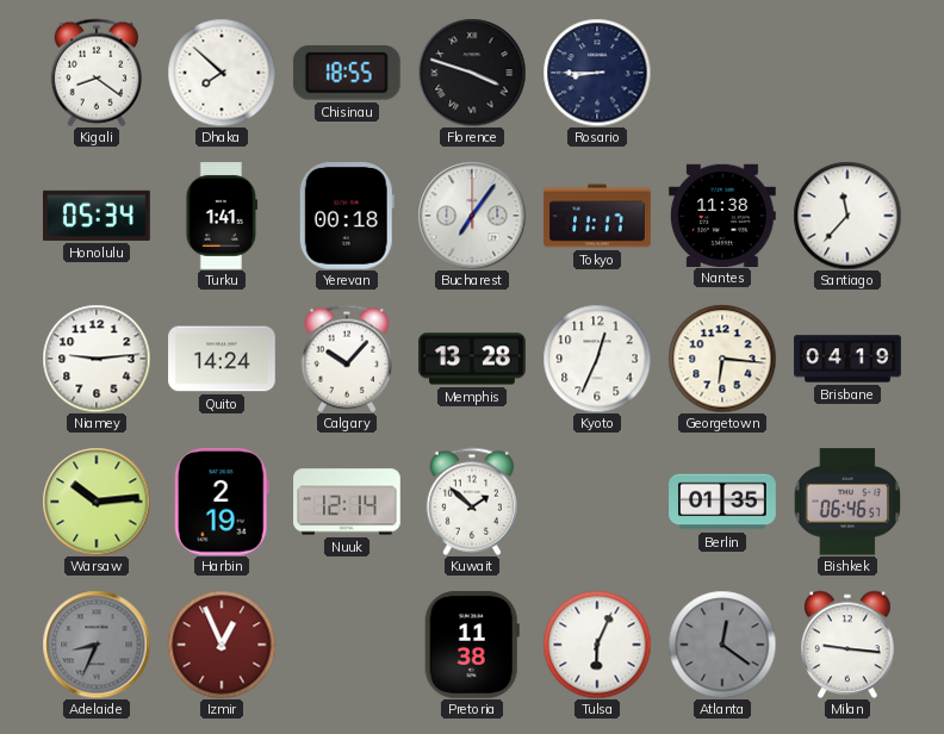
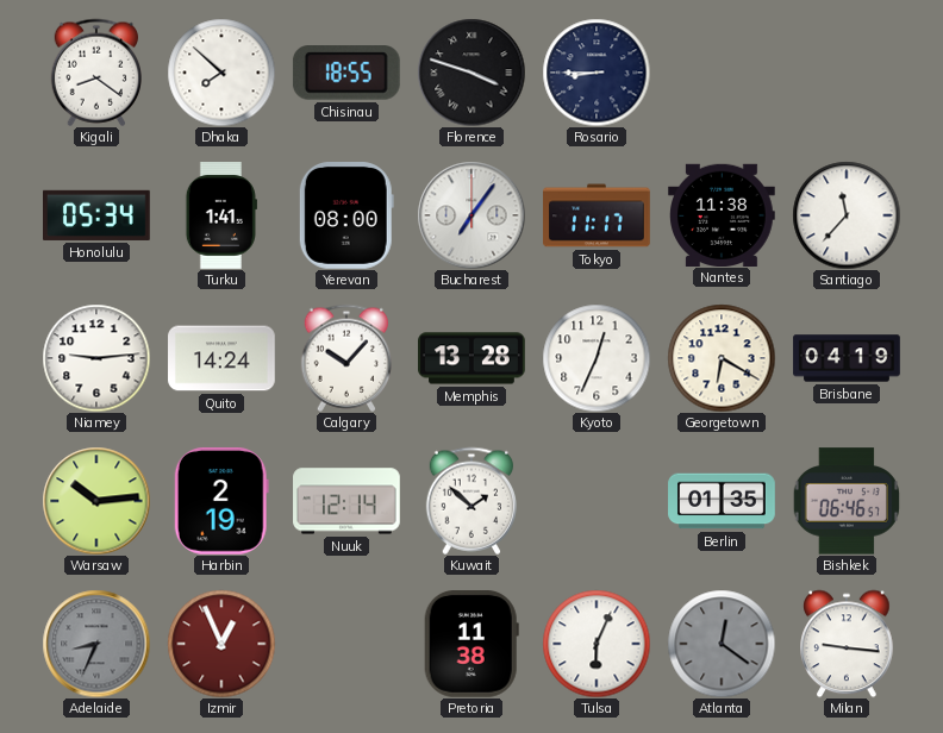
Yerevan: 00:18 -> 08:00
Georgetown: 6:16 -> 6:20
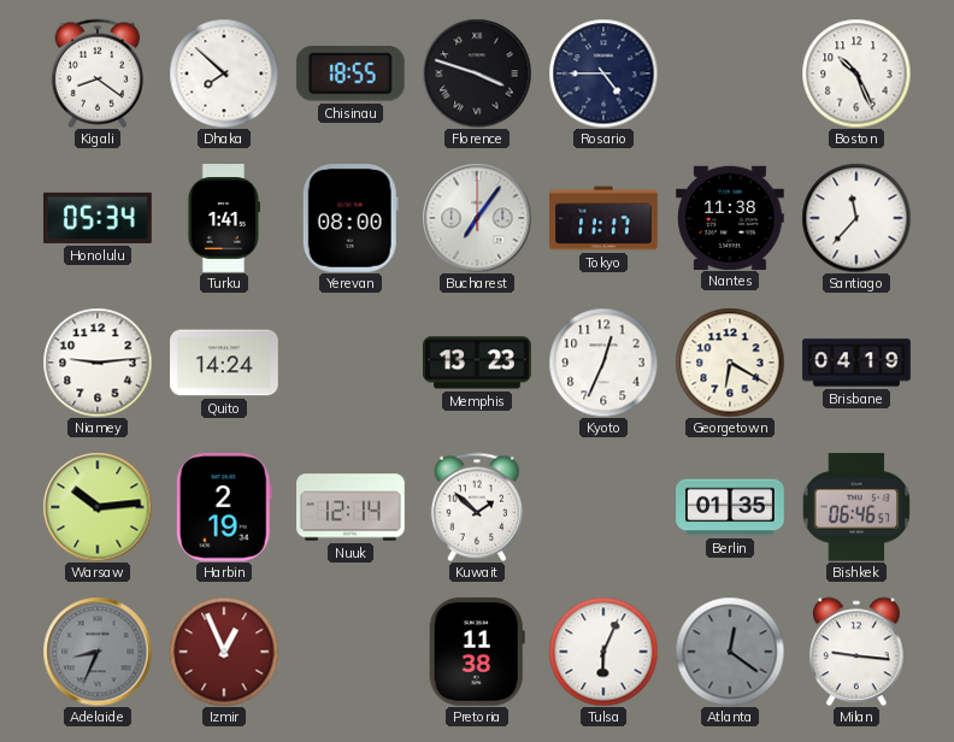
Rosario: 8:45 -> 4:45
Boston: none -> 10:26
Calgary: 10:07 -> none
Memphis: 13:28 -> 13:23
